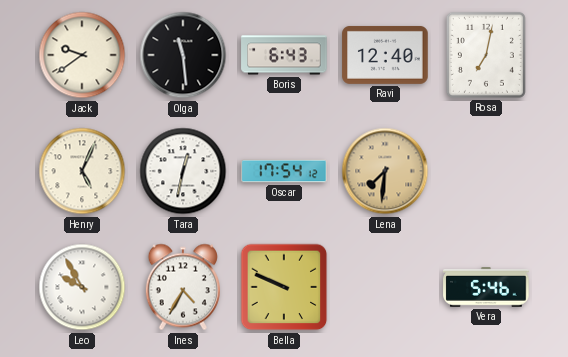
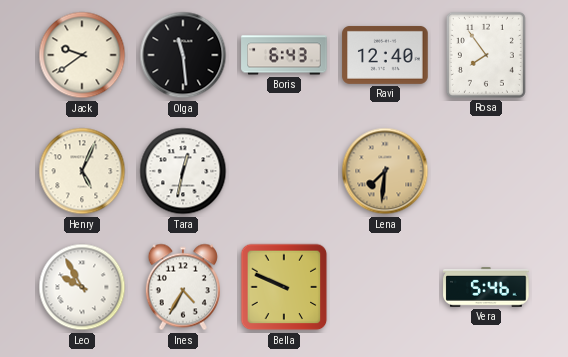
Rosa: 7:02 -> 7:54
Oscar: 17:54 -> none
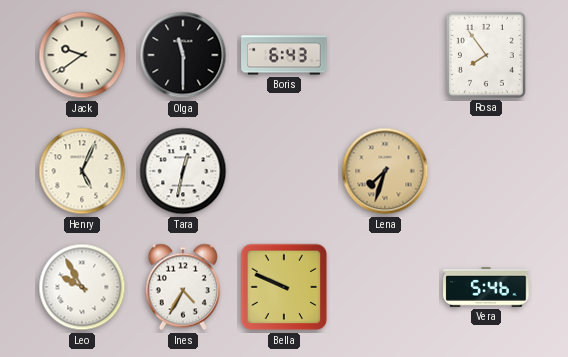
Olga: 11:29 -> 11:30
Ravi: 12:40 -> none
Lena: 7:31 -> 7:33
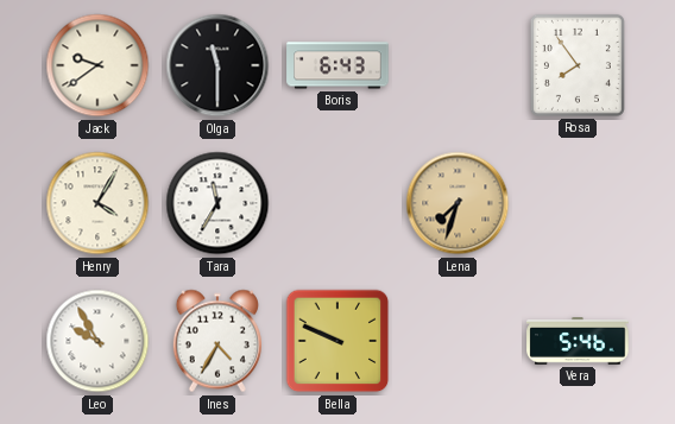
Henry: 5:04 -> 4:05
Tara: 12:32 -> 11:35
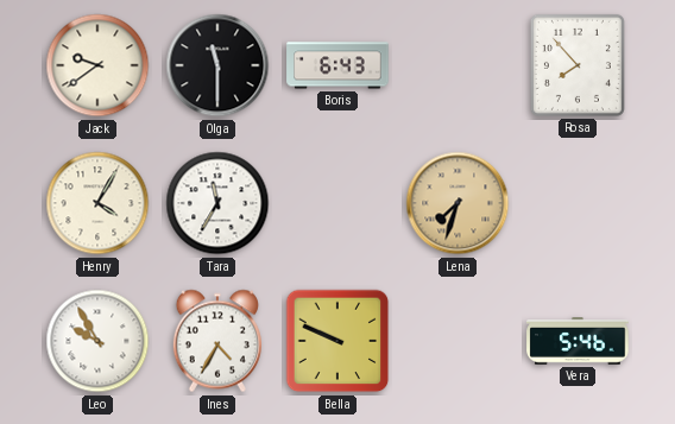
Rosa: 7:54 -> 7:53
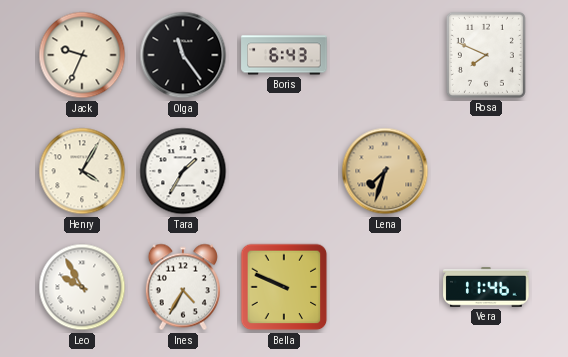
Jack: 9:39 -> 9:34
Olga: 11:30 -> 11:24
Rosa: 7:53 -> 7:49
Tara: 11:35 -> 1:35
Vera: 5:46 -> 11:46
